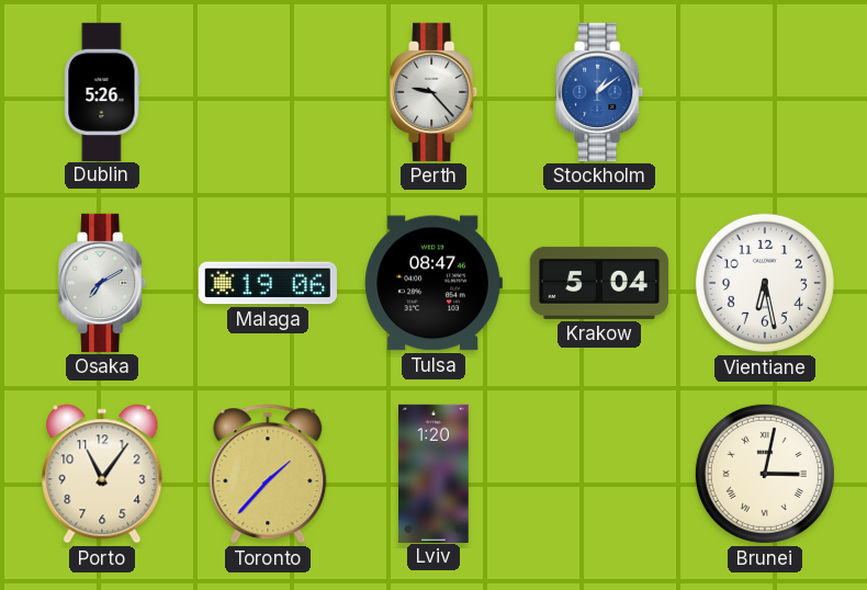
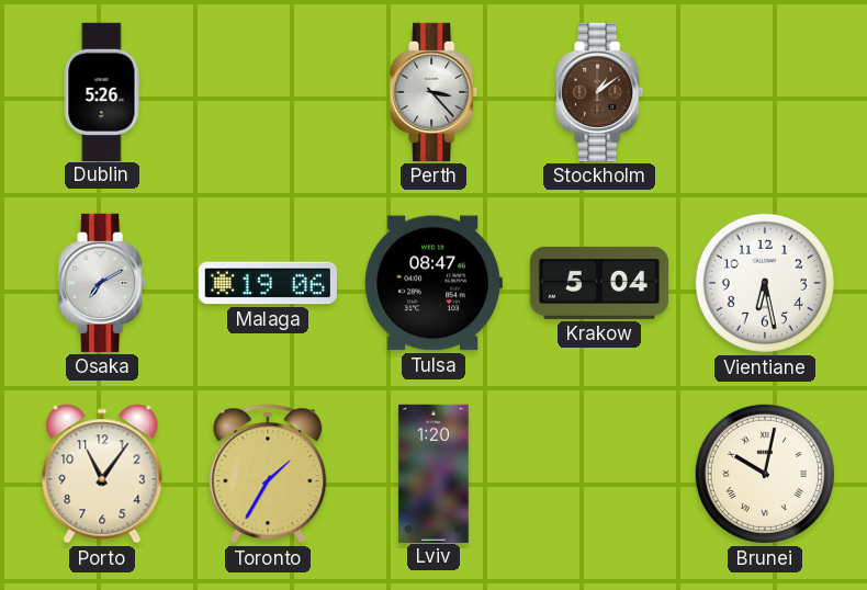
Perth: 9:23 -> 3:23
Stockholm dial: blue -> brown
Toronto: 1:37 -> 1:35
Brunei: 3:02 -> 10:02
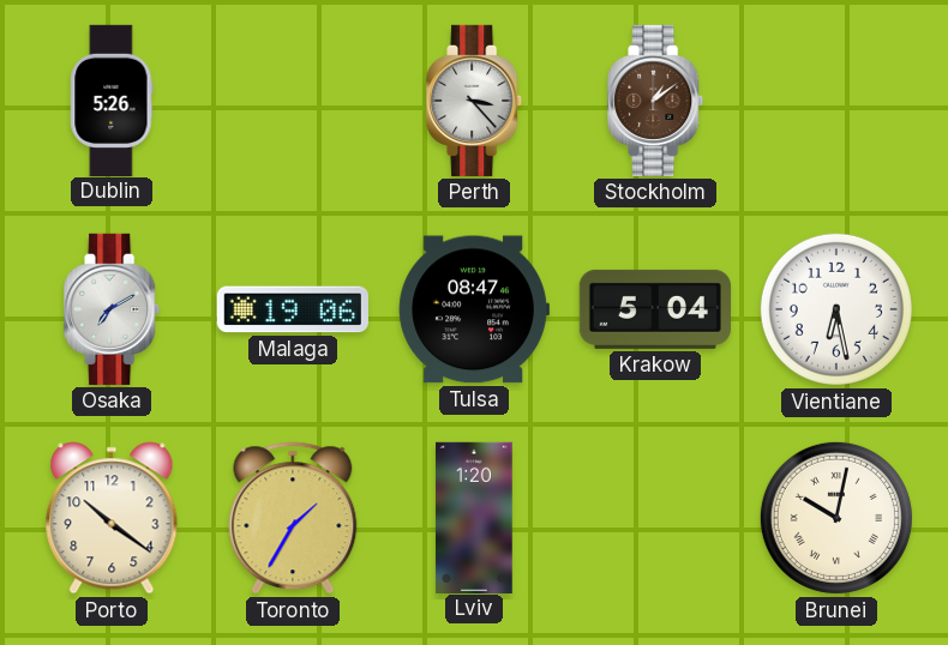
Porto: 11:06 -> 10:21
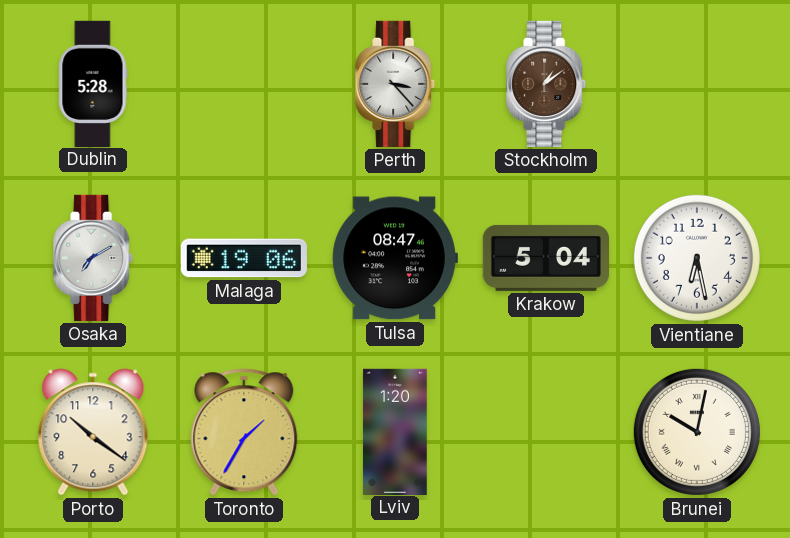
Dublin: 5:26 -> 5:28
